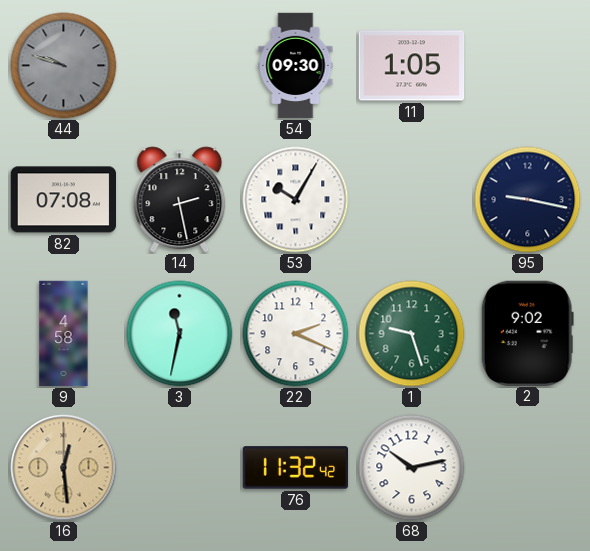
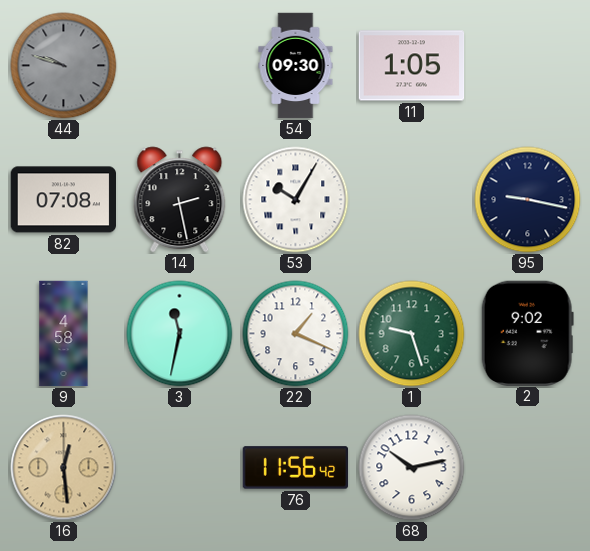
22: 2:19 -> 1:19
76: 11:32 -> 11:56
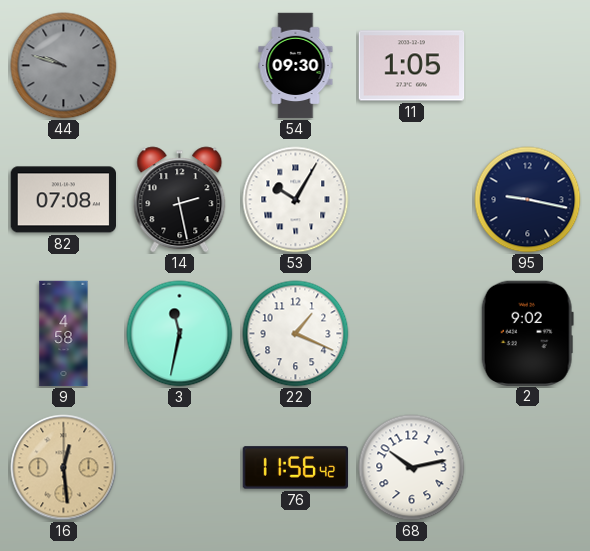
1: 9:27 -> none
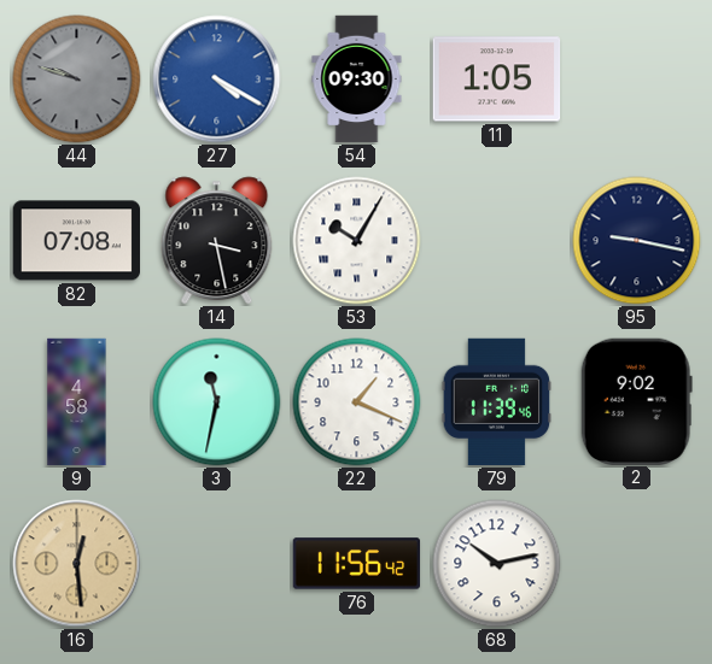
27: none -> 4:20
14: 2:28 -> 3:28
79: none -> 11:39
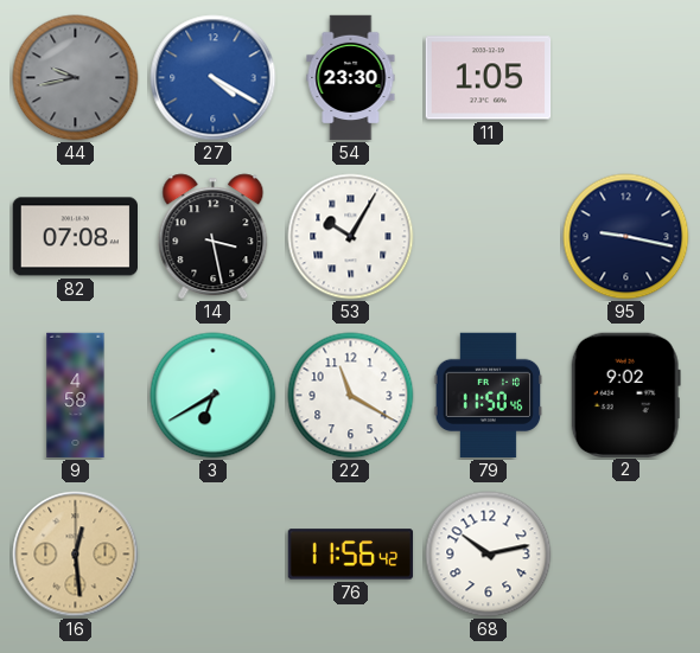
44: 9:48 -> 9:43
54: 09:30 -> 23:30
3: 11:32 -> 6:40
22: 1:19 -> 11:20
79: 11:39 -> 11:50
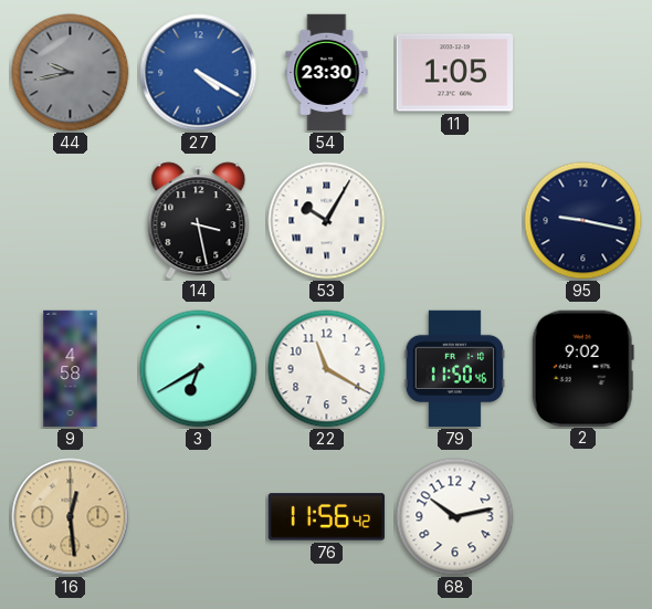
82: 07:08 -> none
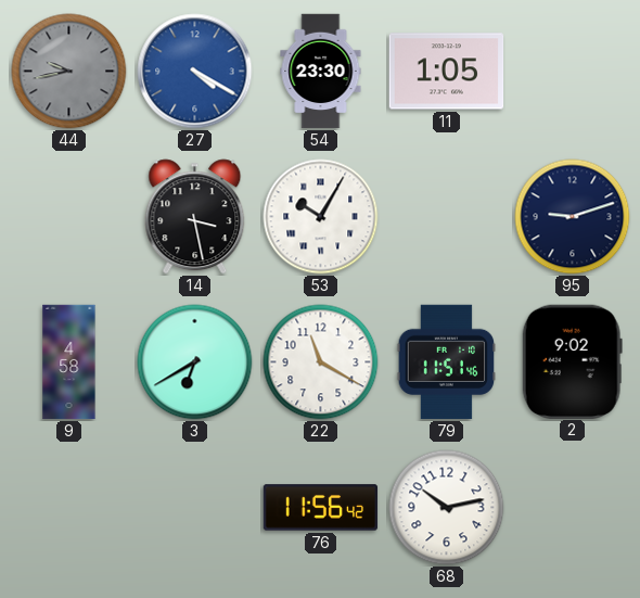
95: 9:17 -> 9:12
79: 11:50 -> 11:51
16: 12:29 -> none
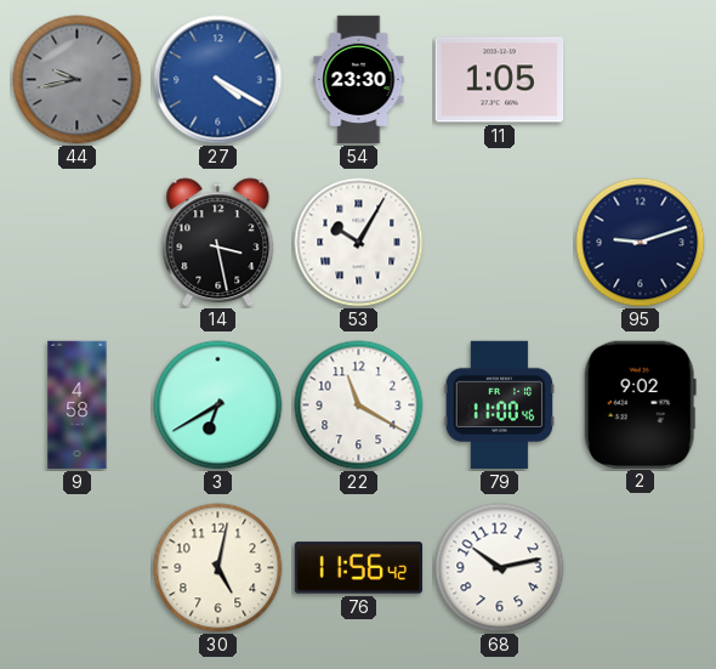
79: 11:51 -> 11:00
30: none -> 5:02
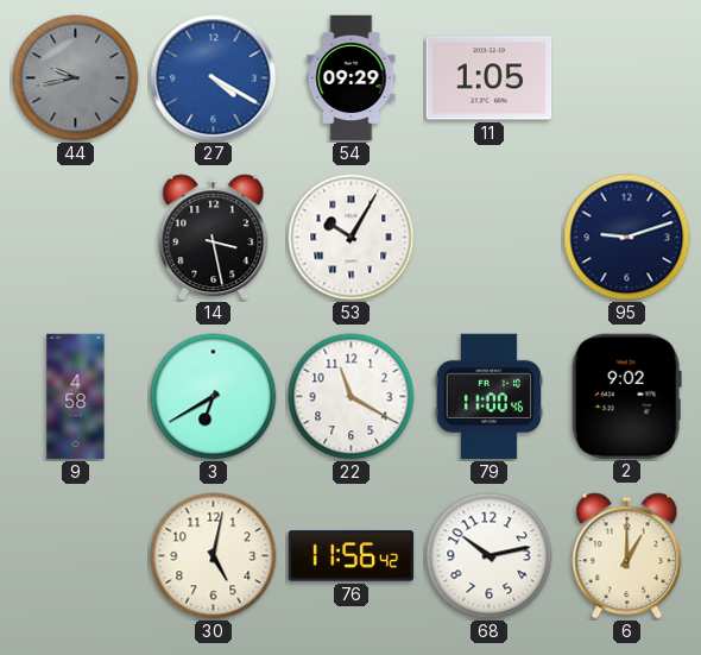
54: 23:30 -> 09:29
6: none -> 1:00
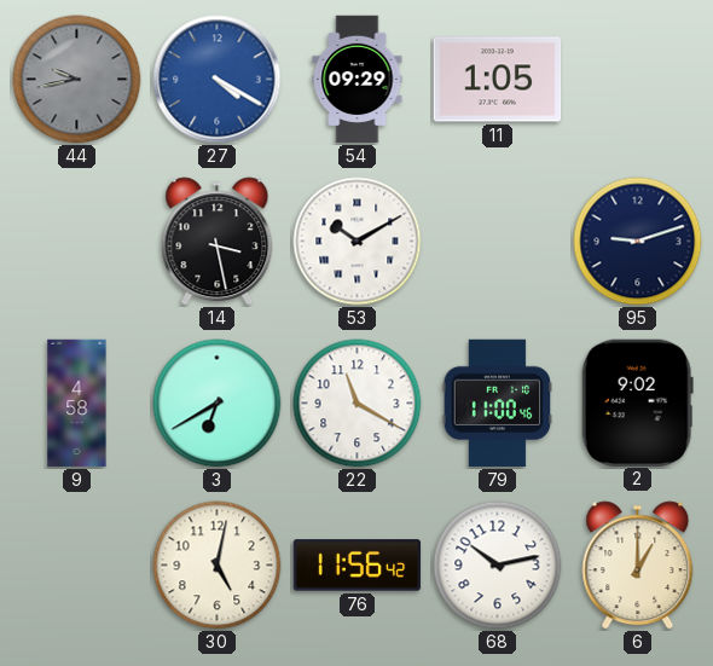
53: 10:05 -> 10:10
